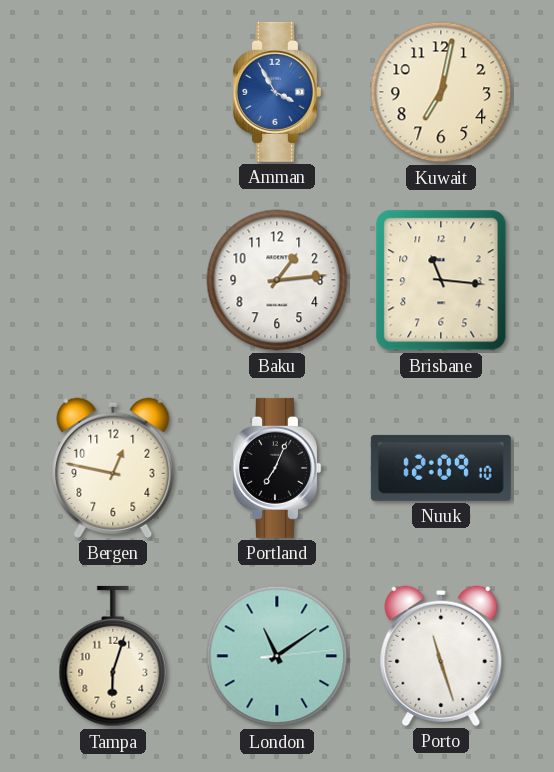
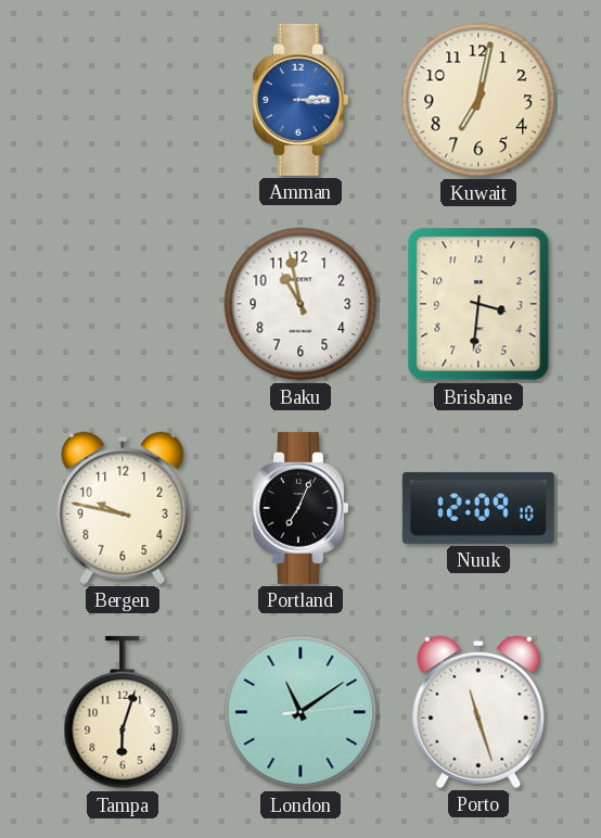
Amman: 3:55 -> 3:14
Baku: 1:14 -> 10:58
Brisbane: 11:16 -> 3:31
Bergen: 12:47 -> 9:47
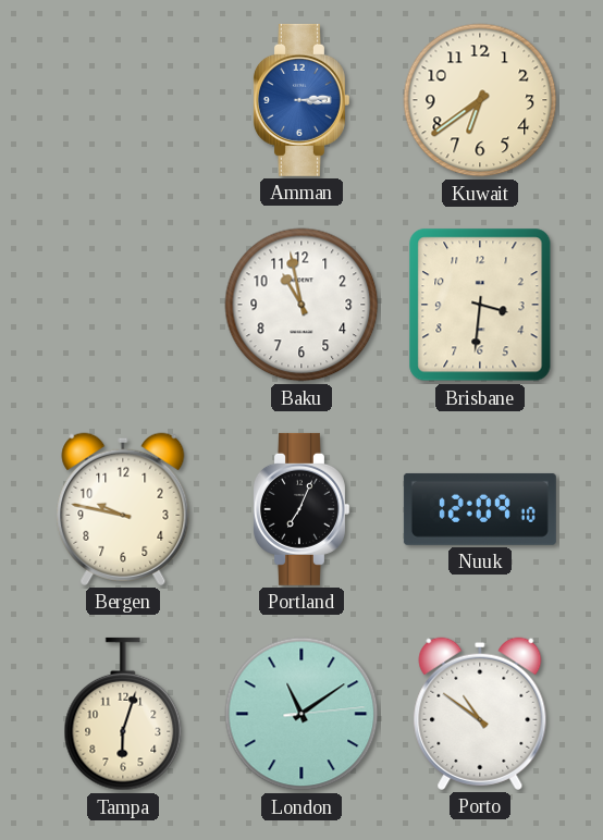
Kuwait: 7:02 -> 6:39
Porto: 11:27 -> 10:51
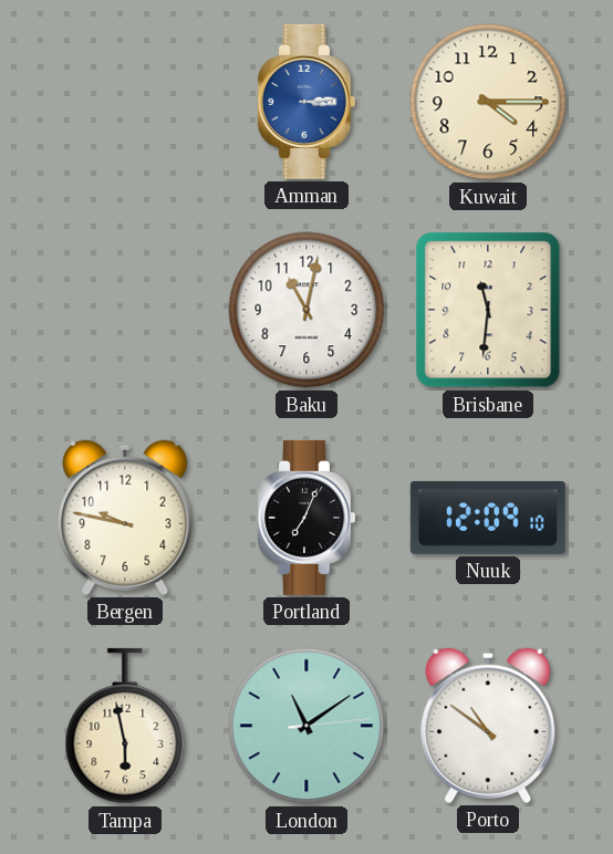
Kuwait: 6:39 -> 4:15
Baku: 10:58 -> 11:02
Brisbane: 3:31 -> 11:31
Tampa: 6:03 -> 5:58
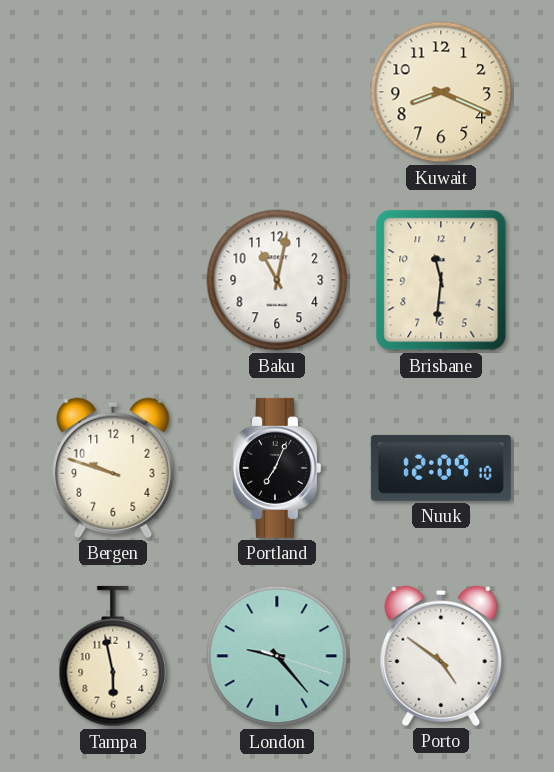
Amman: 3:14 -> none
Kuwait: 4:15 -> 8:19
Bergen: 9:47 -> 9:48
London: 11:09 -> 9:23
Porto: 10:51 -> 4:51
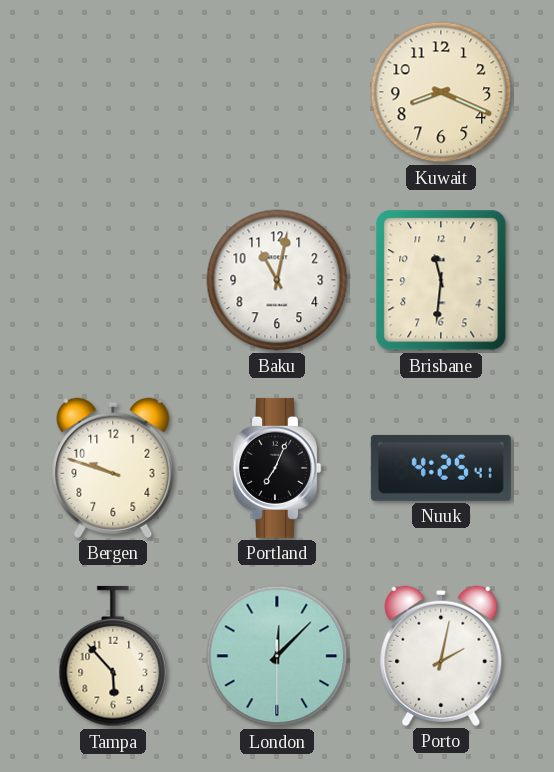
Nuuk: 12:09 -> 4:25
Tampa: 5:58 -> 5:53
London: 9:23 -> 12:07
Porto: 4:51 -> 2:02
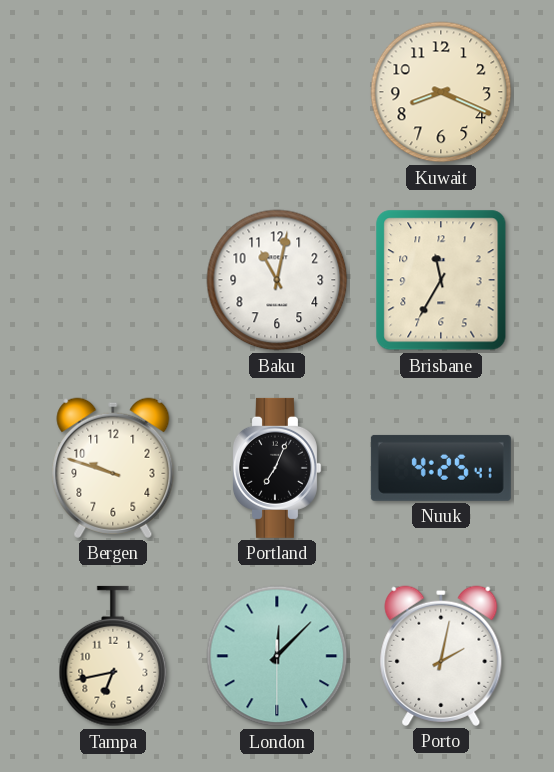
Brisbane: 11:31 -> 11:35
Tampa: 5:53 -> 6:43
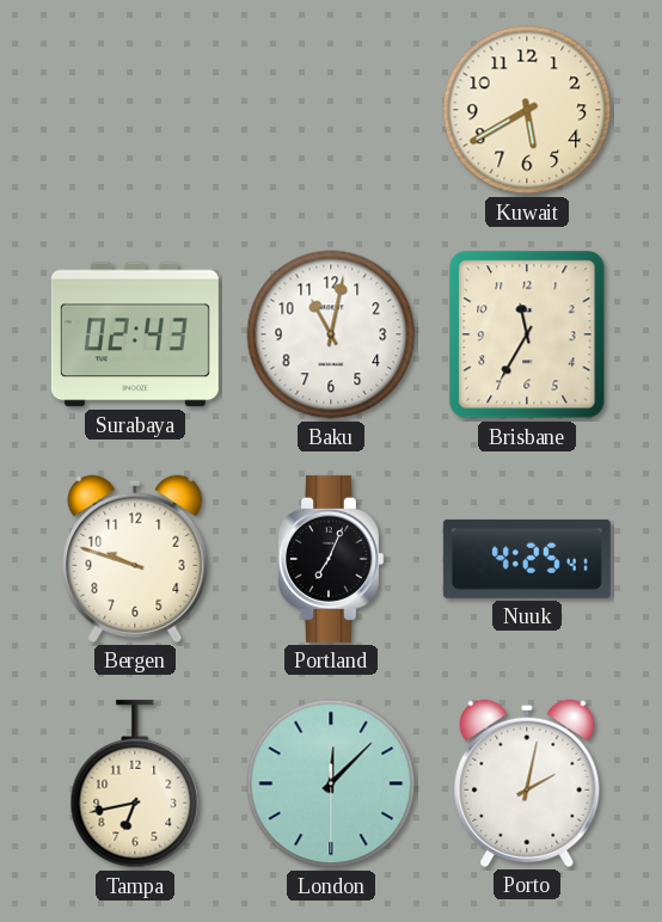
Kuwait: 8:19 -> 5:40
Surabaya: none -> 02:43
